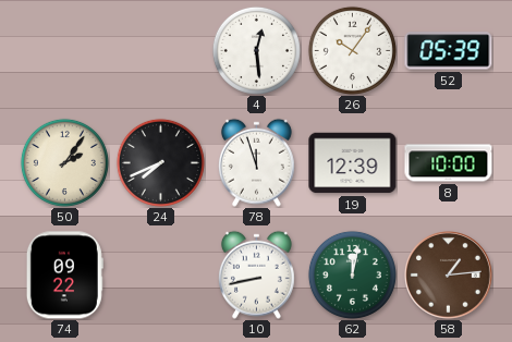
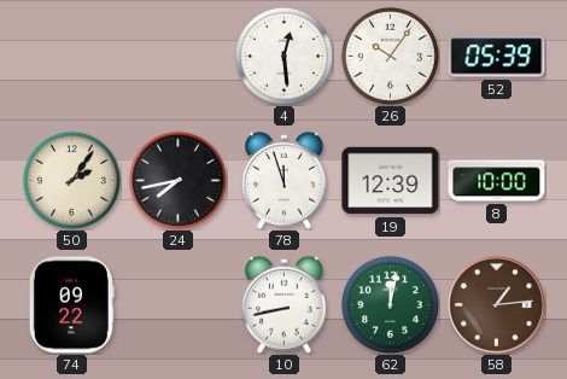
24: 7:41 -> 7:43
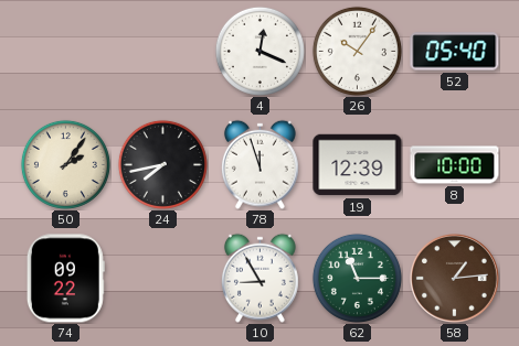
4: 12:29 -> 12:19
52: 05:39 -> 05:40
10: 8:43 -> 8:55
62: 12:02 -> 11:15
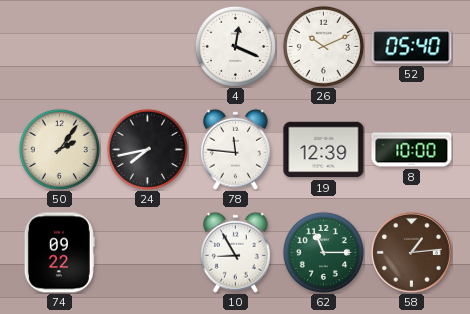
26: 10:06 -> 10:11
78: 11:57 -> 11:46
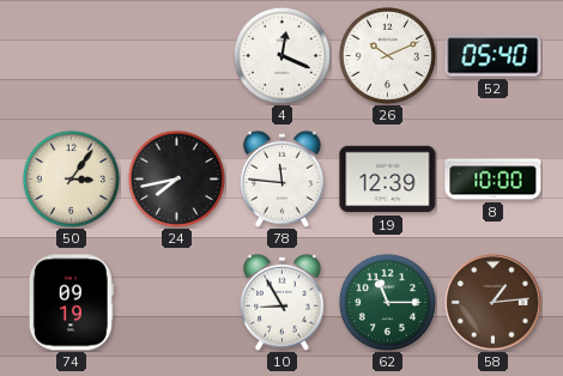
50: 2:06 -> 3:06
74: 09:22 -> 09:19
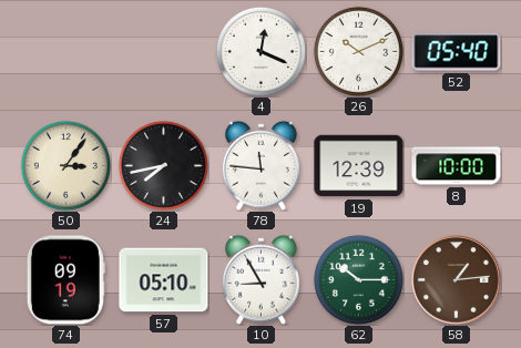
57: none -> 05:10
62: 11:15 -> 10:15
